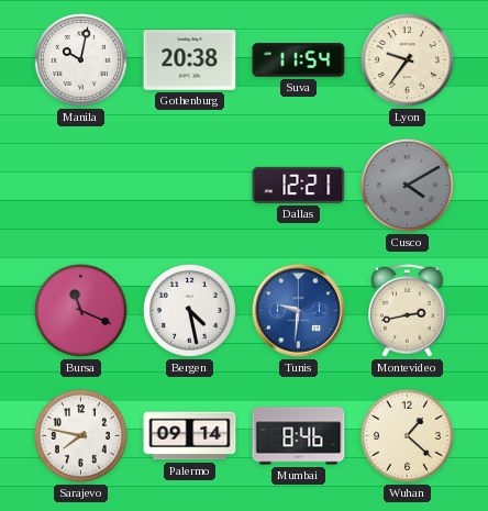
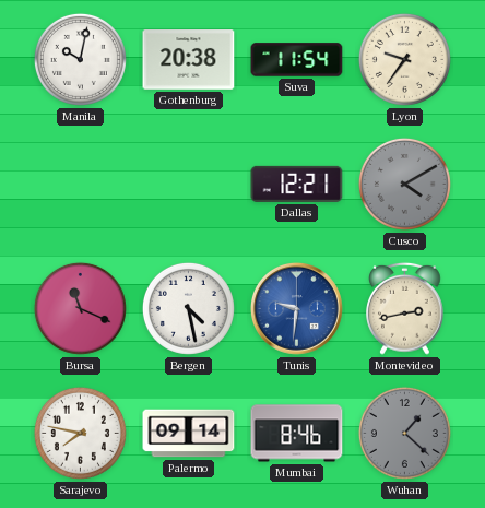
Wuhan dial: cream -> grey
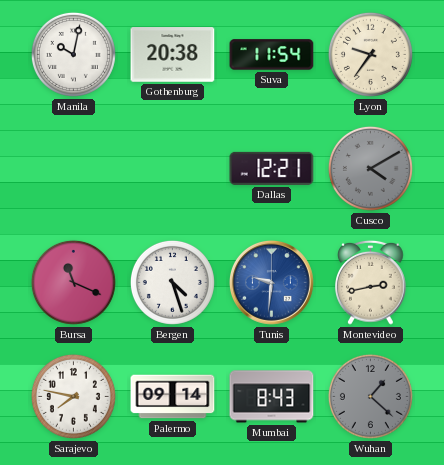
Bergen: 4:28 -> 4:27
Mumbai: 8:46 -> 8:43
